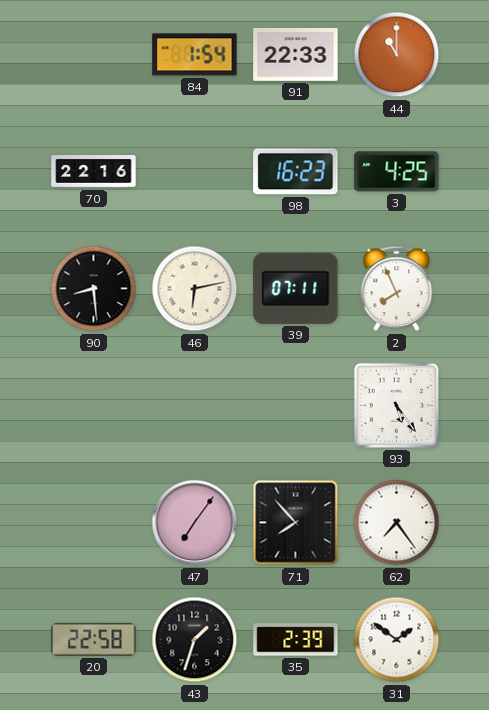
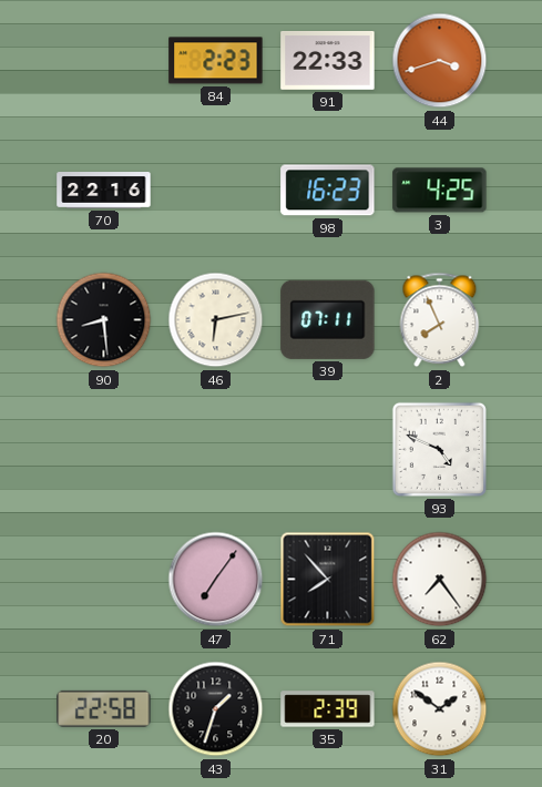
84: 1:54 -> 2:23
44: 11:00 -> 3:42
93: 5:24 -> 4:49
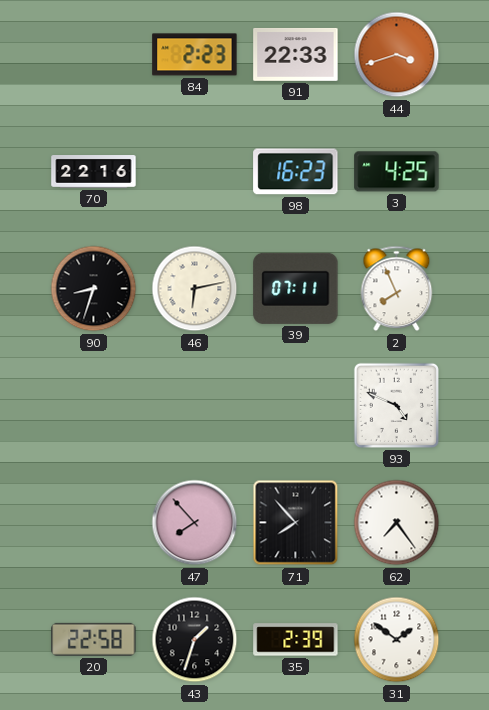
90: 8:29 -> 8:33
47: 7:06 -> 7:53
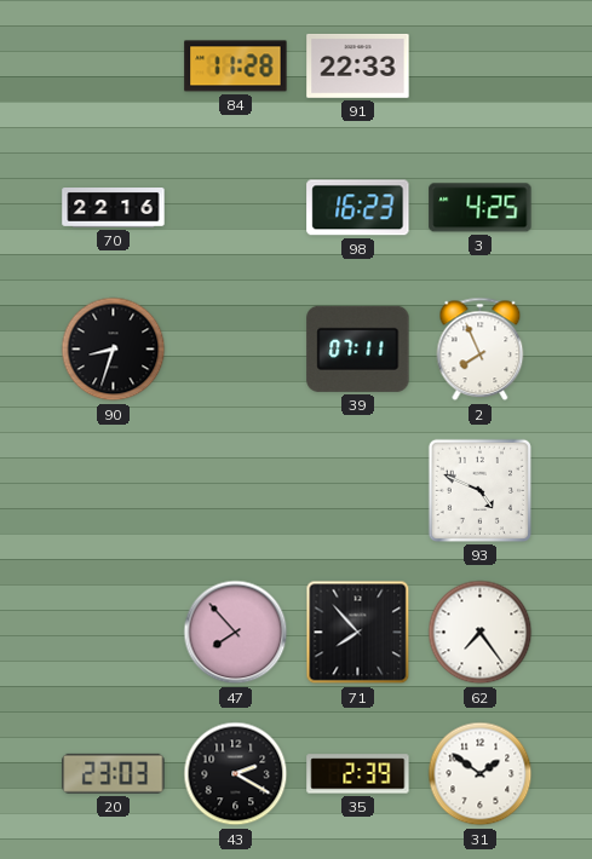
84: 2:23 -> 11:28
44: 3:42 -> none
46: 6:13 -> none
20: 22:58 -> 23:03
43: 1:33 -> 2:20
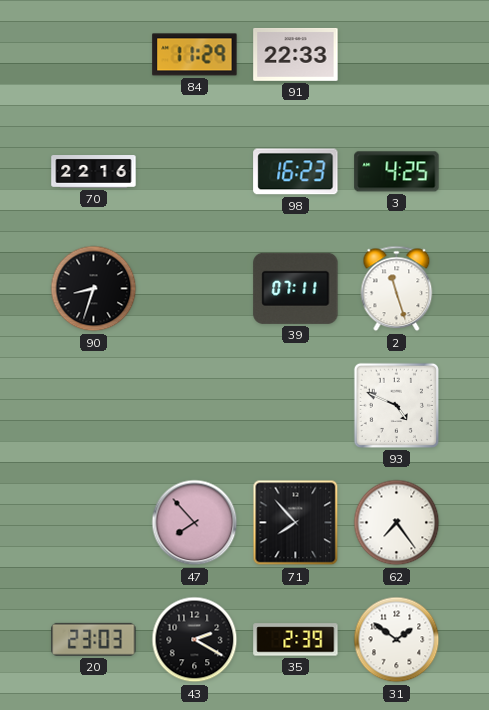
84: 11:28 -> 11:29
2: 7:56 -> 11:27
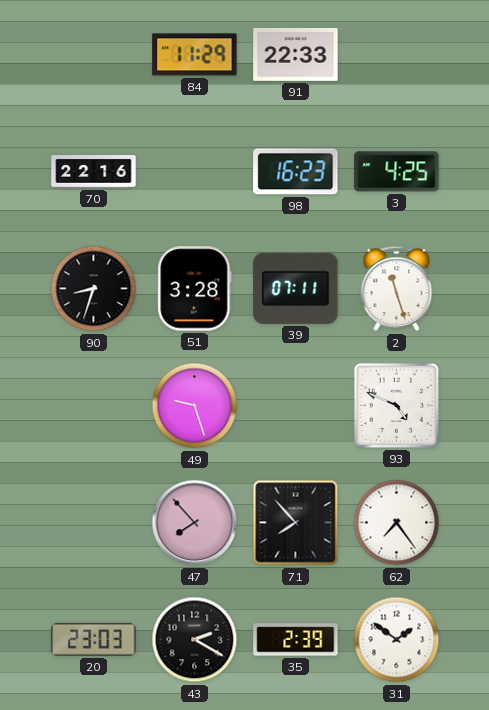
51: none -> 3:28
49: none -> 9:27
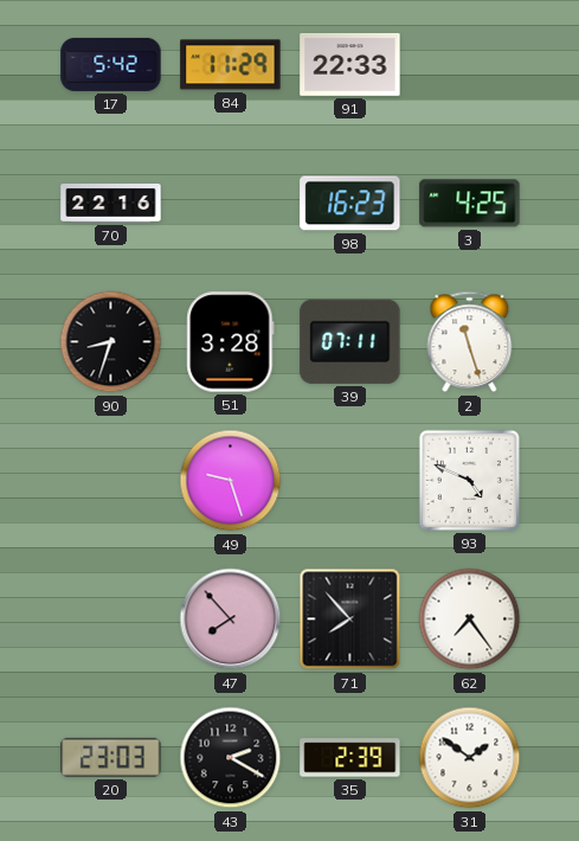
17: none -> 5:42
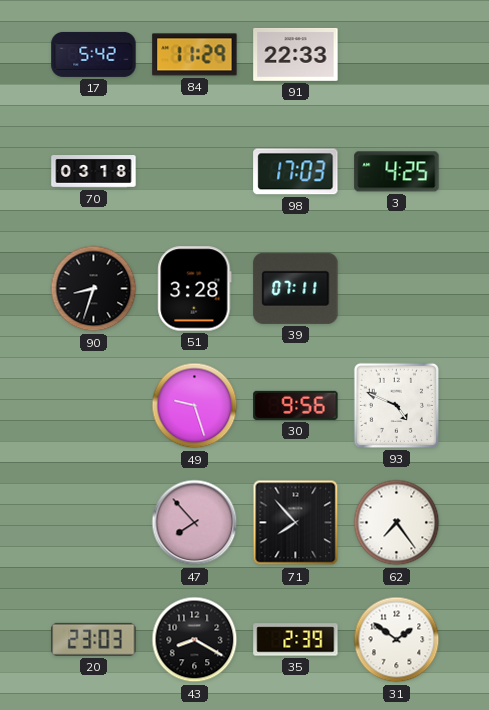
70: 22:16 -> 03:18
98: 16:23 -> 17:03
2: 11:27 -> none
30: none -> 9:56
43: 2:20 -> 8:20
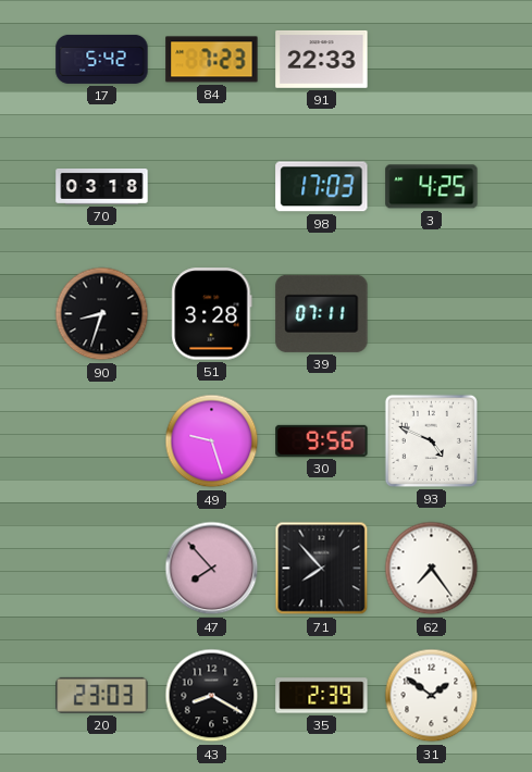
84: 11:29 -> 7:23
